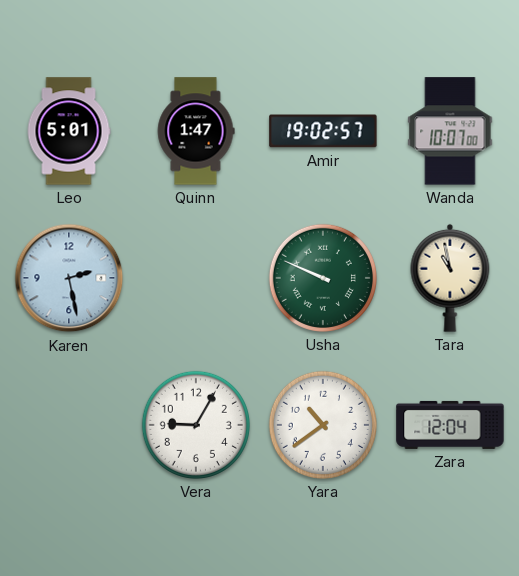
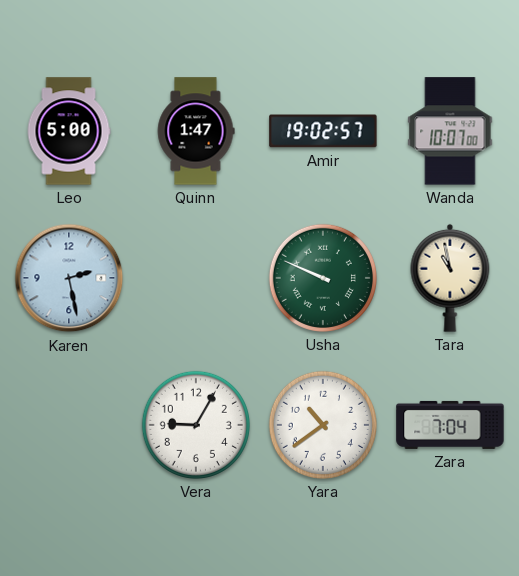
Leo: 5:01 -> 5:00
Zara: 12:04 -> 7:04
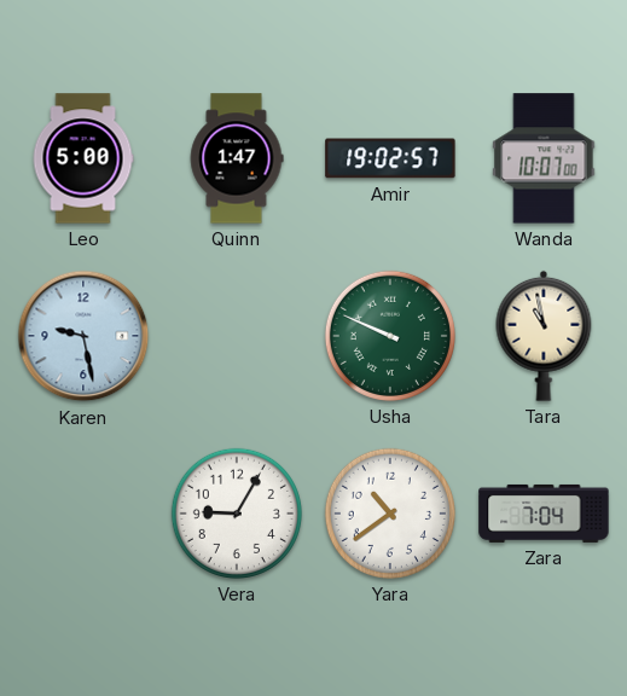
Karen: 2:28 -> 9:28
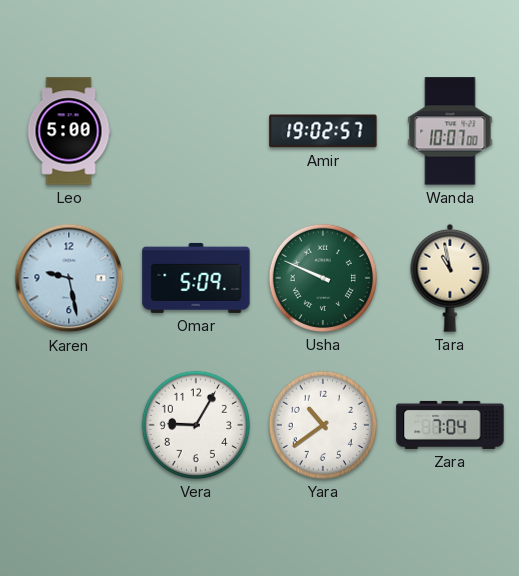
Quinn: 1:47 -> none
Omar: none -> 5:09
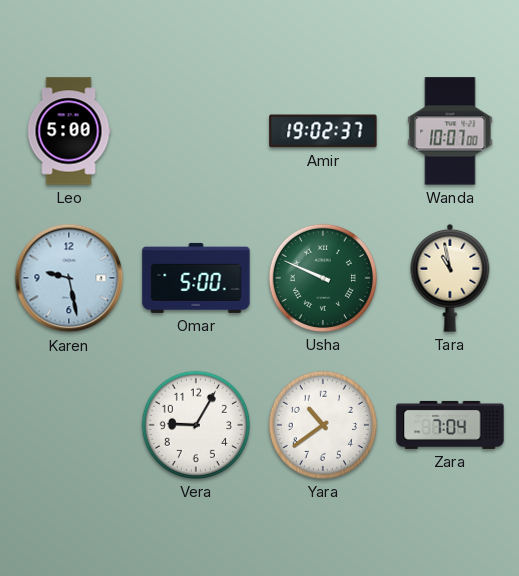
Amir: 19:02:57 -> 19:02:37
Omar: 5:09 -> 5:00
